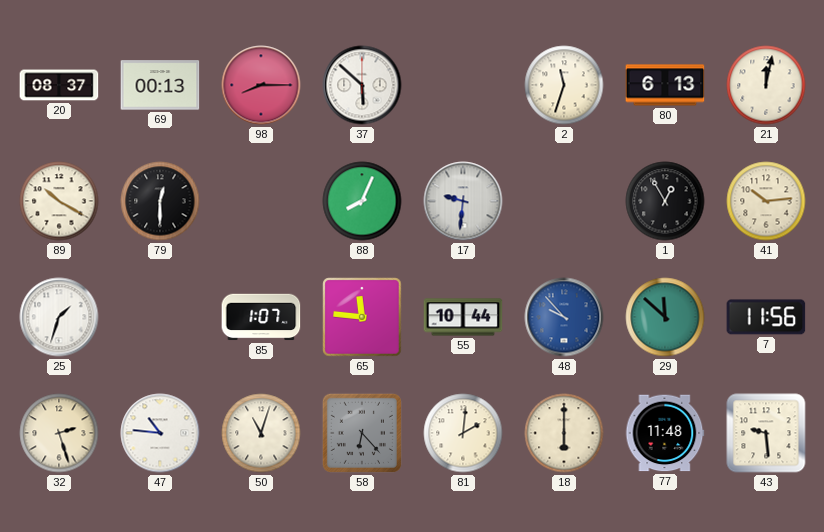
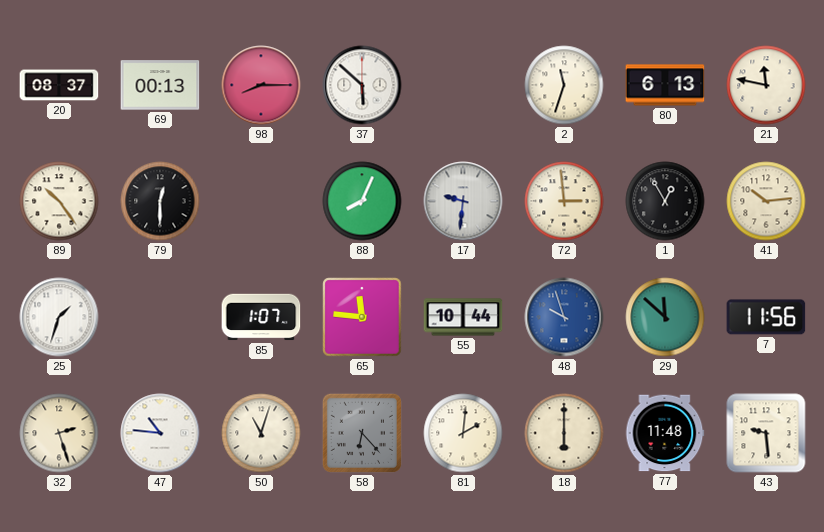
21: 12:02 -> 11:47
89: 10:20 -> 10:24
72: none -> 2:59
48: 9:53 -> 9:57
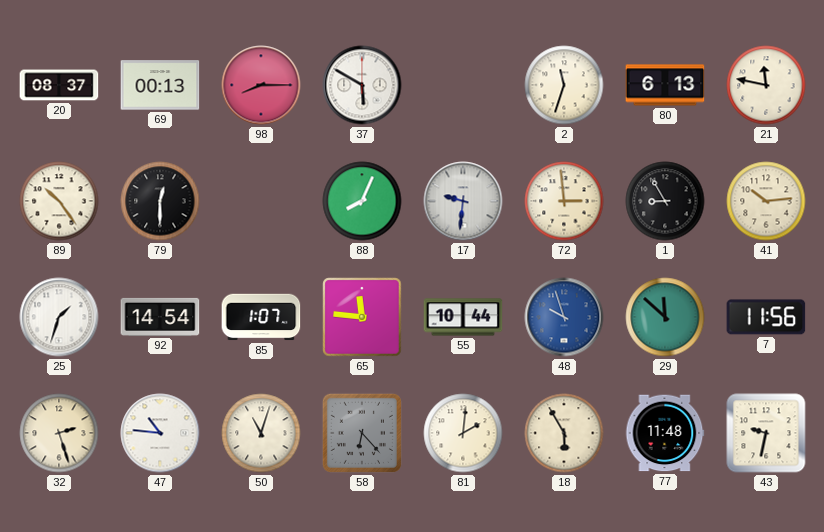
37: 5:52 -> 5:50
1: 12:55 -> 8:55
92: none -> 14:54
18: 6:00 -> 5:55
43: 9:29 -> 9:32
